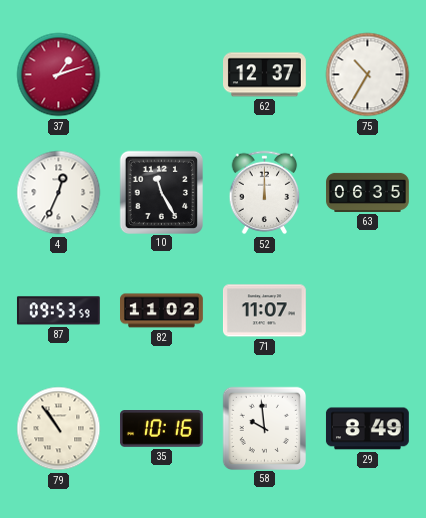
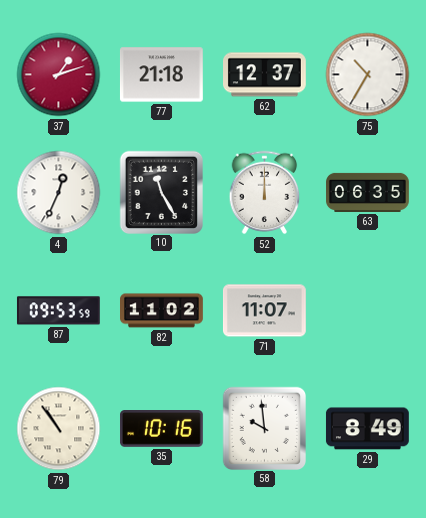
77: none -> 21:18
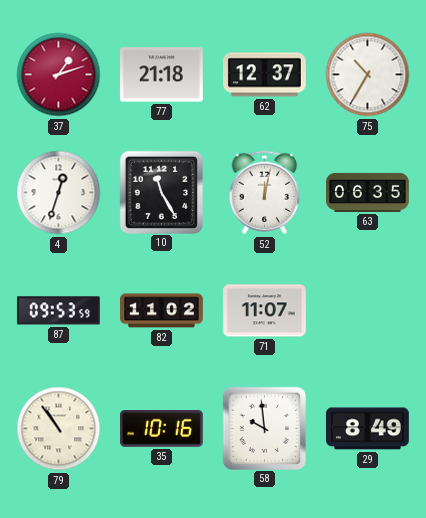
4: 12:34 -> 12:33
52: 12:00 -> 12:02
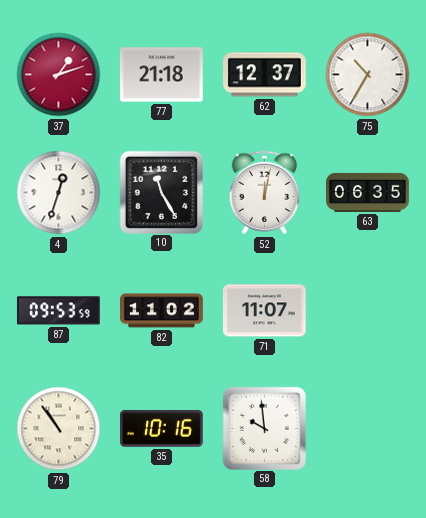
29: 8:49 -> none
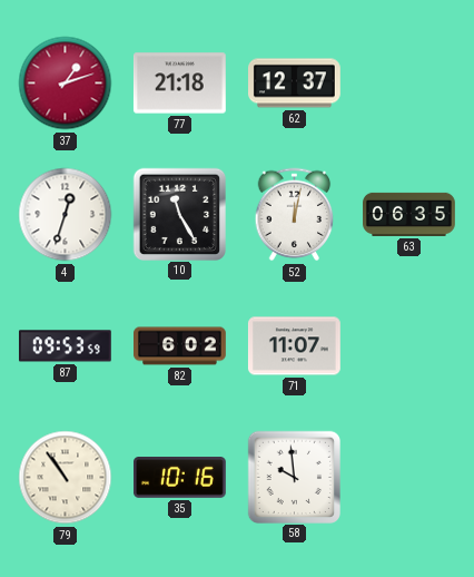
75: 10:35 -> none
82: 11:02 -> 6:02
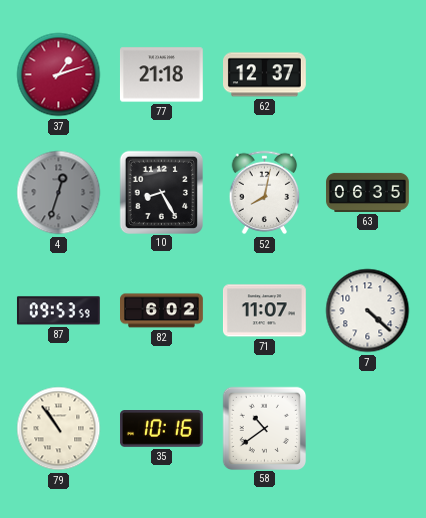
4 dial: white -> grey
10: 11:25 -> 8:25
52: 12:02 -> 8:02
7: none -> 4:22
58: 9:59 -> 10:39
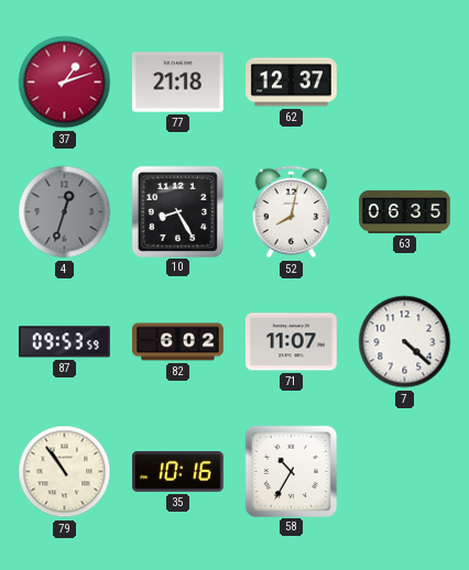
58: 10:39 -> 10:35
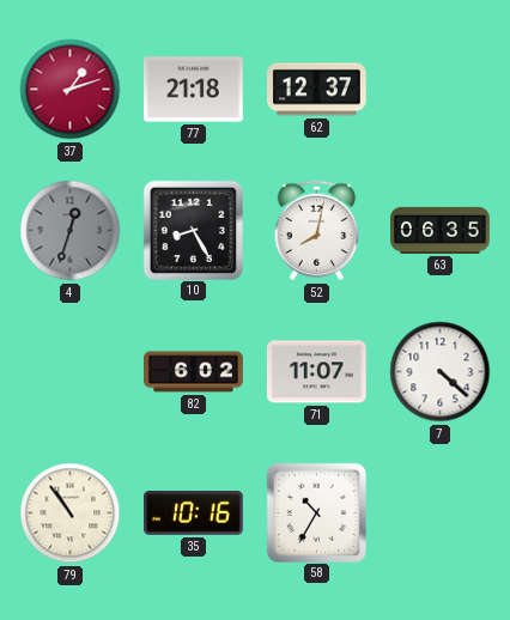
87: 09:53 -> none
